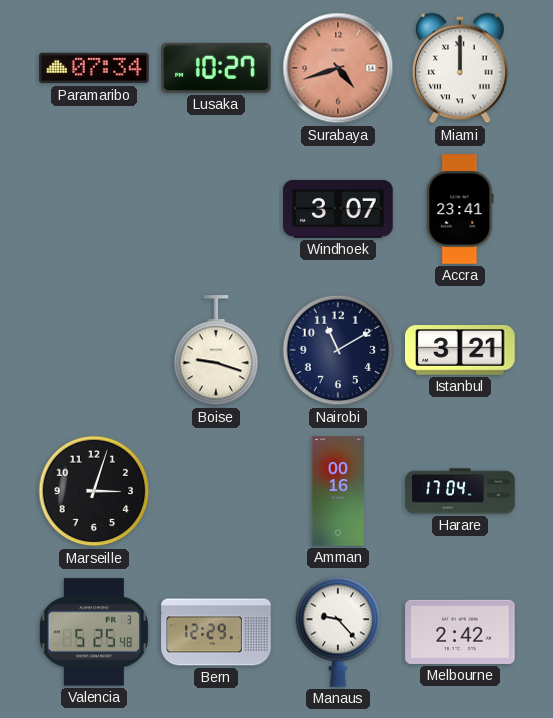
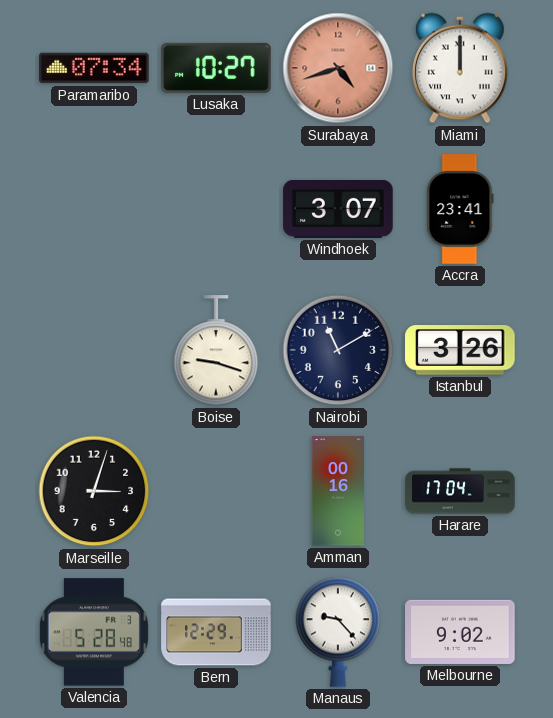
Istanbul: 3:21 -> 3:26
Valencia: 5:25 -> 5:28
Melbourne: 2:42 -> 9:02
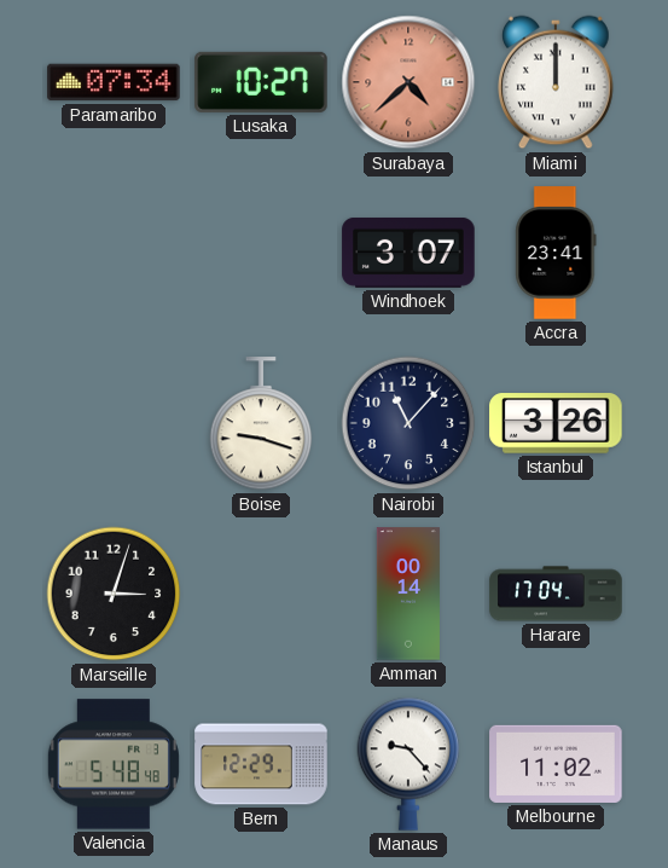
Surabaya: 4:42 -> 4:38
Nairobi: 11:10 -> 11:07
Amman: 00:16 -> 00:14
Valencia: 5:28 -> 5:48
Melbourne: 9:02 -> 11:02
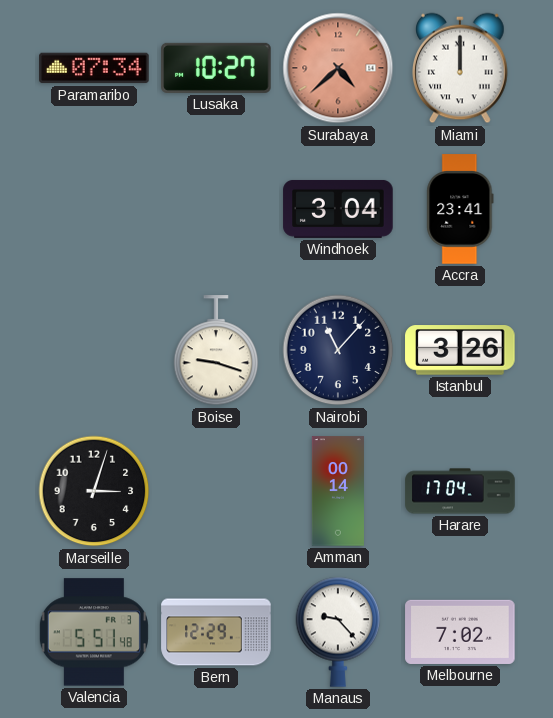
Windhoek: 3:07 -> 3:04
Valencia: 5:48 -> 5:51
Melbourne: 11:02 -> 7:02
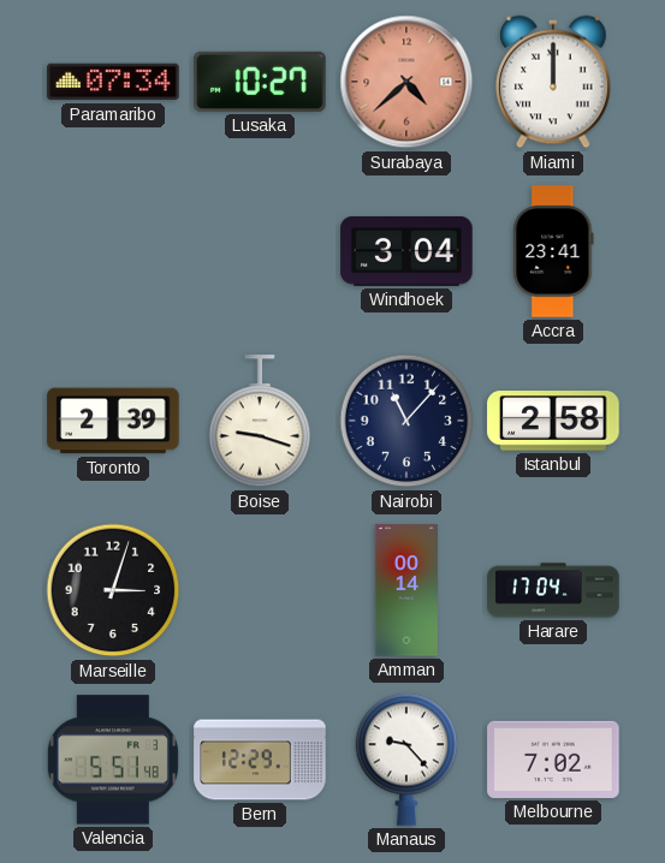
Toronto: none -> 2:39
Istanbul: 3:26 -> 2:58
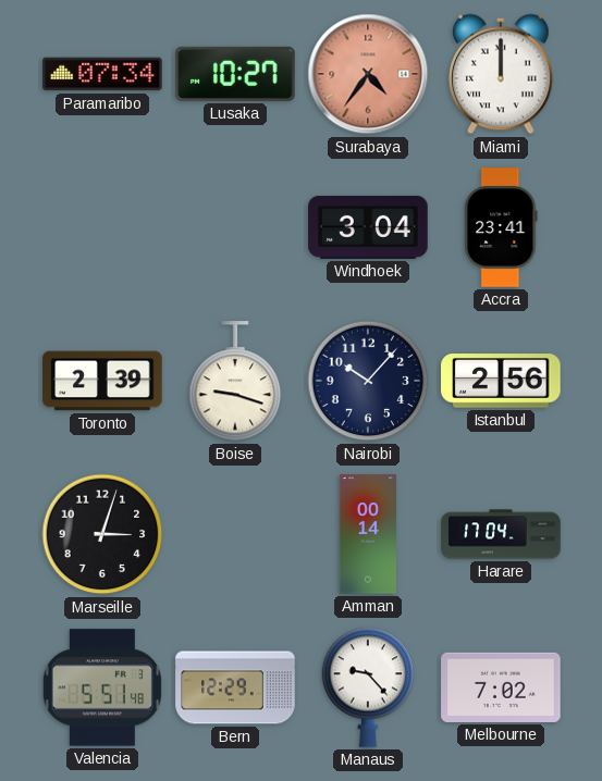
Surabaya: 4:38 -> 4:36
Nairobi: 11:07 -> 10:07
Istanbul: 2:58 -> 2:56
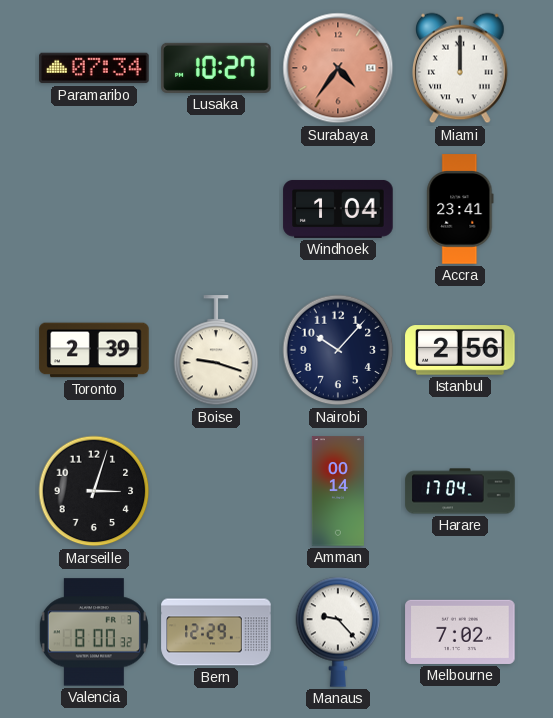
Windhoek: 3:04 -> 1:04
Valencia: 5:51 -> 8:00
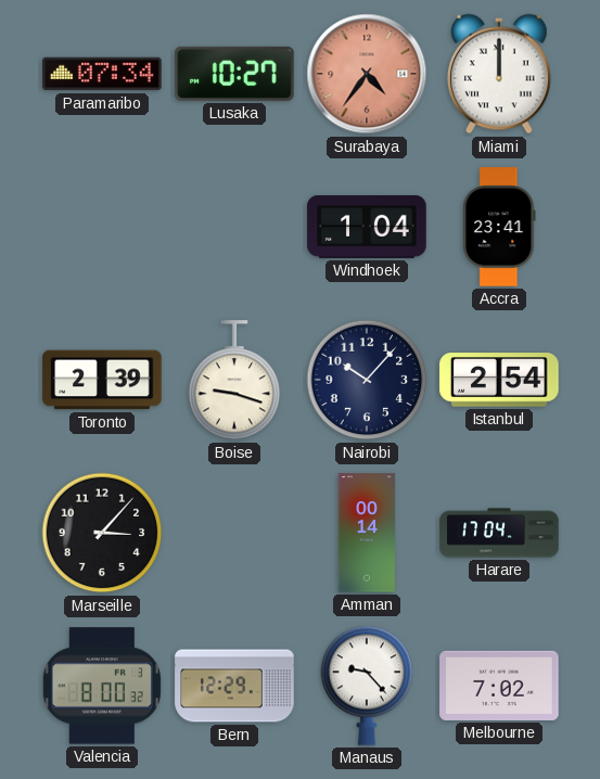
Istanbul: 2:56 -> 2:54
Marseille: 3:03 -> 3:07
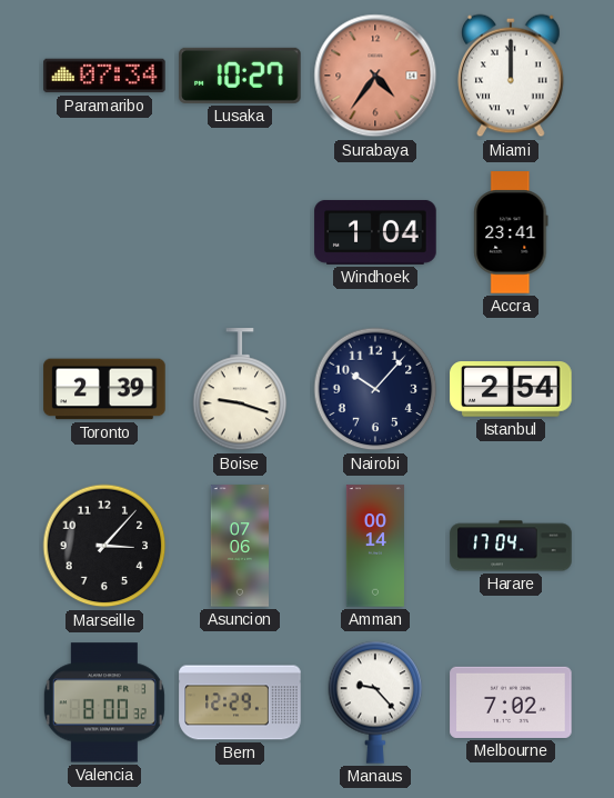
Asuncion: none -> 07:06
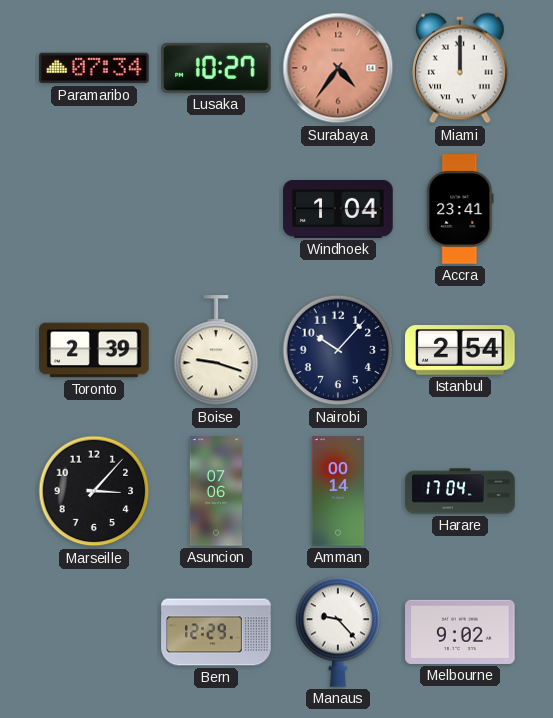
Valencia: 8:00 -> none
Melbourne: 7:02 -> 9:02
